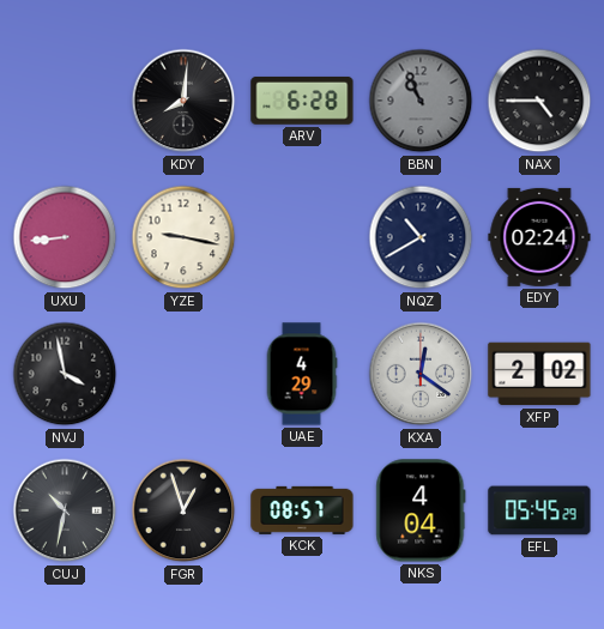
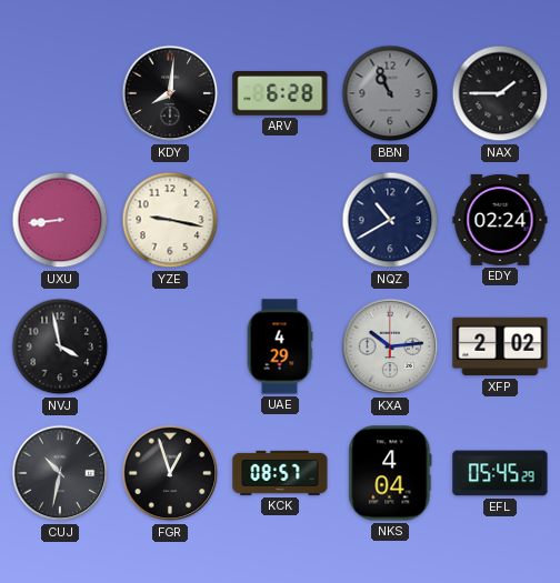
NAX: 4:45 -> 1:45
KXA: 12:21 -> 10:14
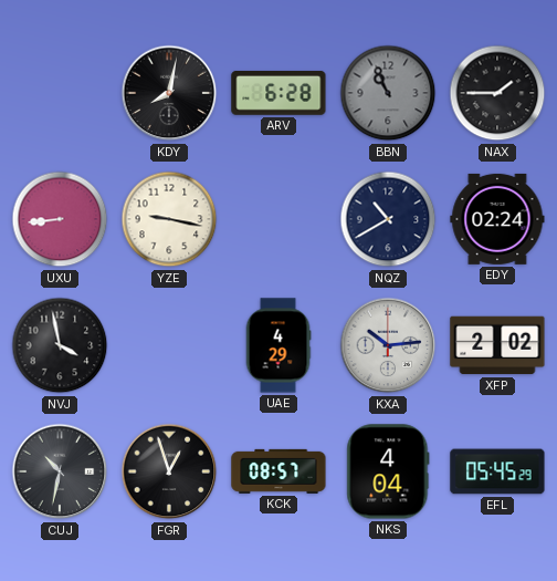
KDY: 8:01 -> 8:02
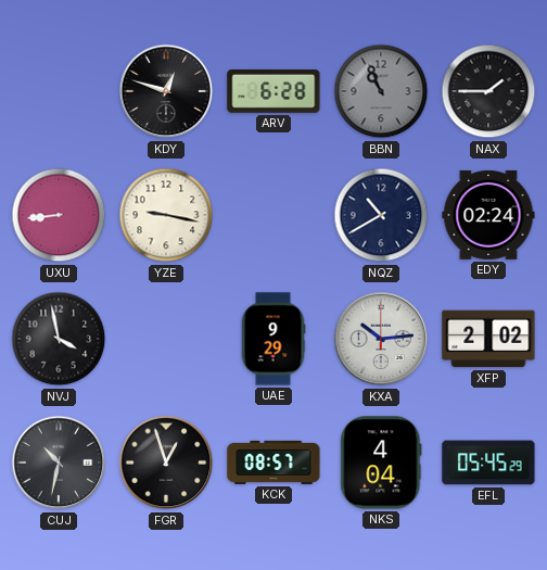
KDY: 8:02 -> 12:48
UAE: 4:29 -> 9:29
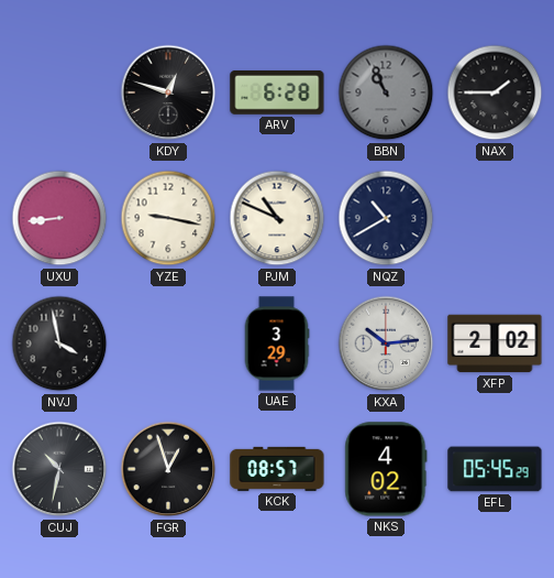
PJM: none -> 10:49
EDY: 02:24 -> none
UAE: 9:29 -> 3:29
NKS: 4:04 -> 4:02
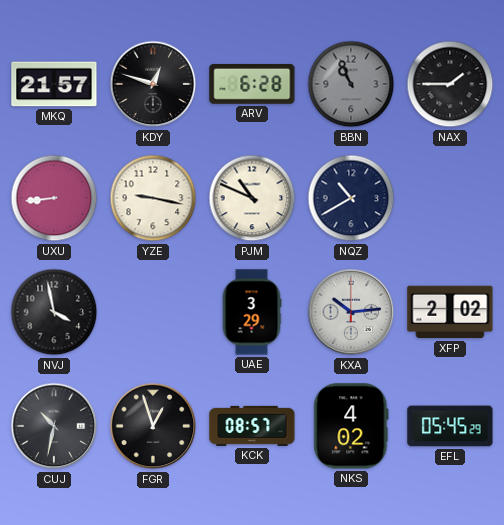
MKQ: none -> 21:57
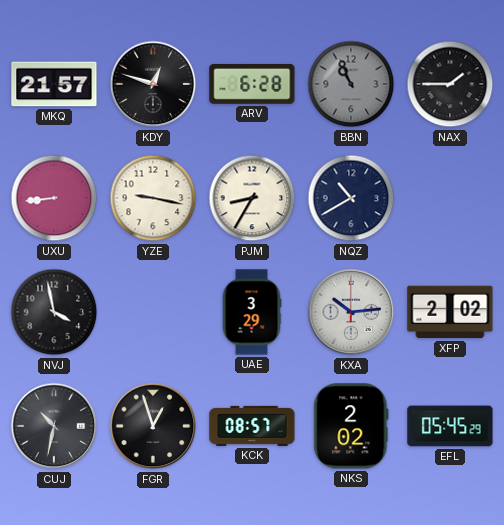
PJM: 10:49 -> 8:35
NKS: 4:02 -> 2:02
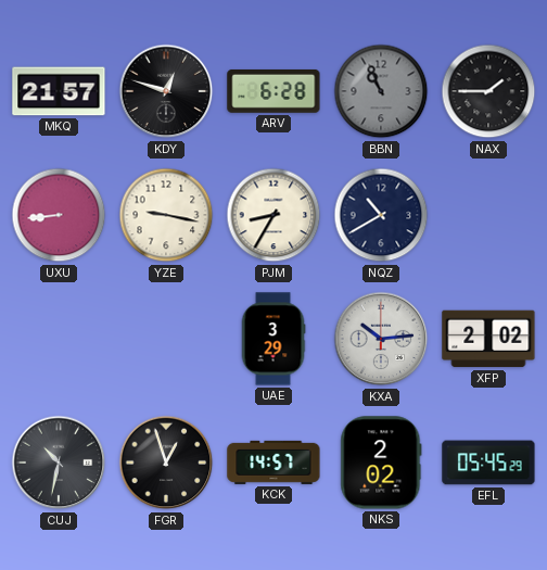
NVJ: 3:58 -> none
KCK: 08:57 -> 14:57
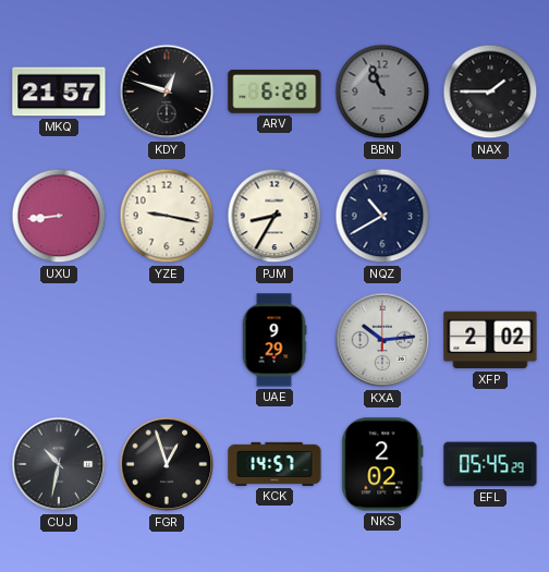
UAE: 3:29 -> 9:29
